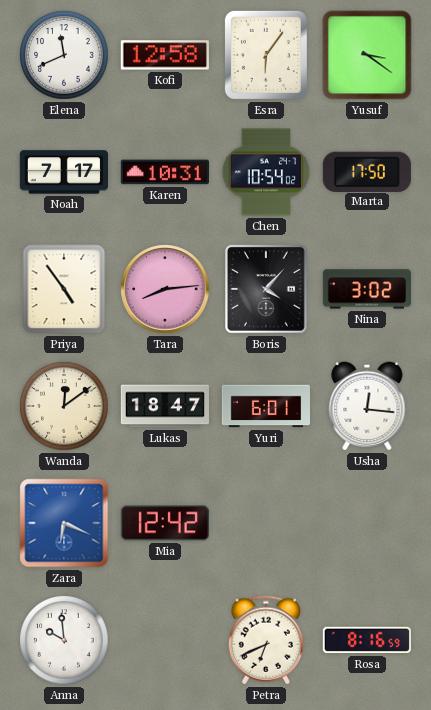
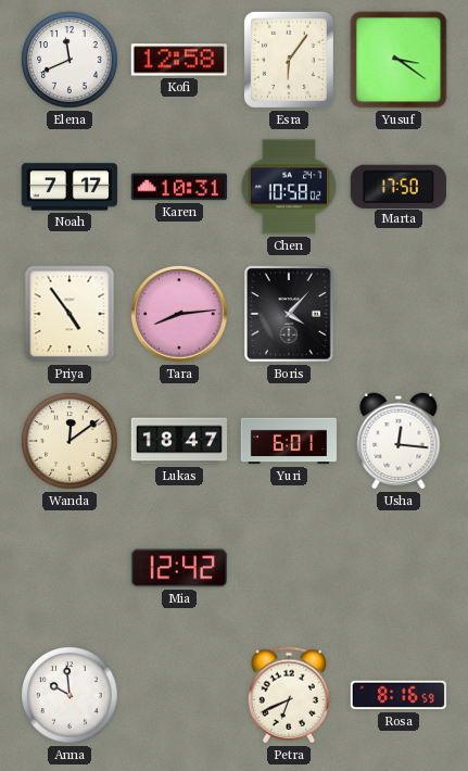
Chen: 10:54 -> 10:58
Nina: 3:02 -> none
Zara: 6:19 -> none
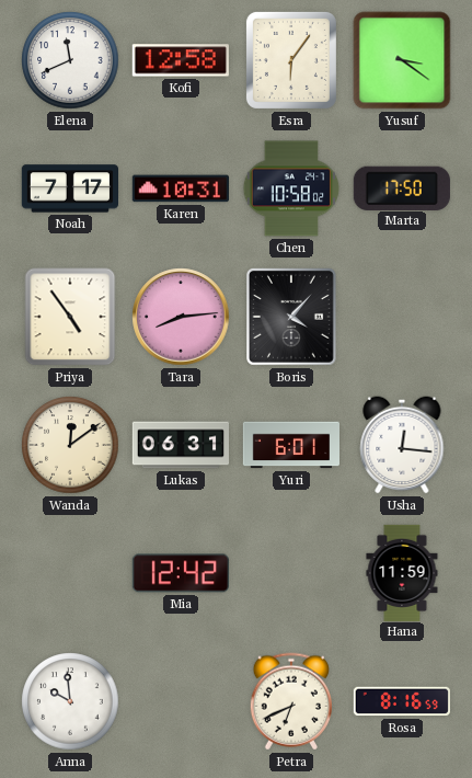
Lukas: 18:47 -> 06:31
Hana: none -> 11:59
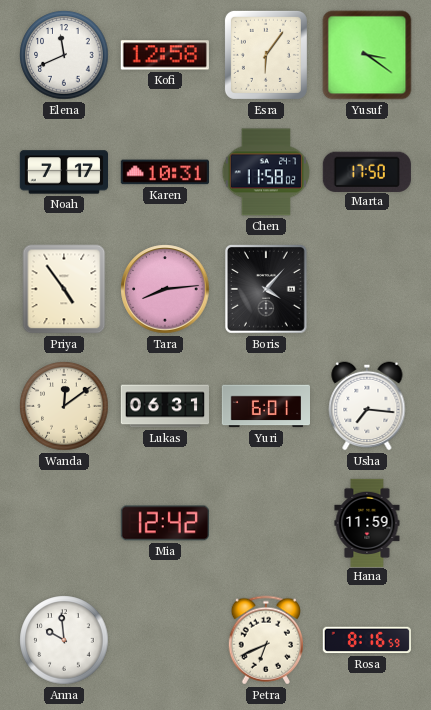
Chen: 10:58 -> 11:58
Usha: 12:16 -> 7:16
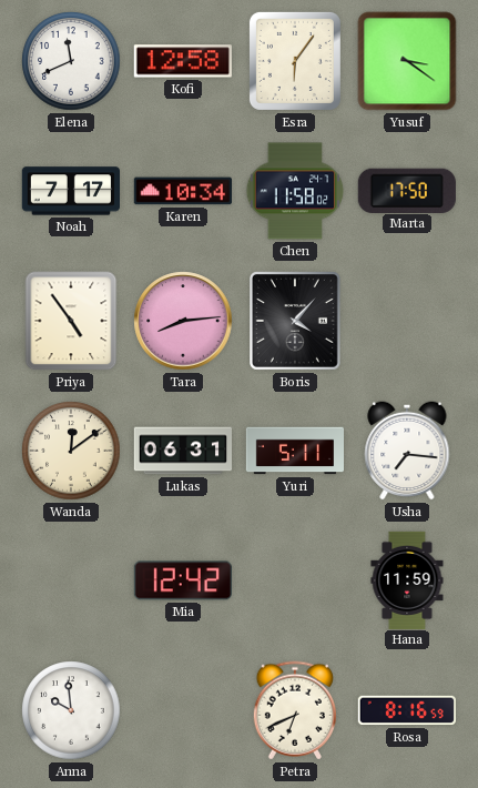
Karen: 10:31 -> 10:34
Yuri: 6:01 -> 5:11
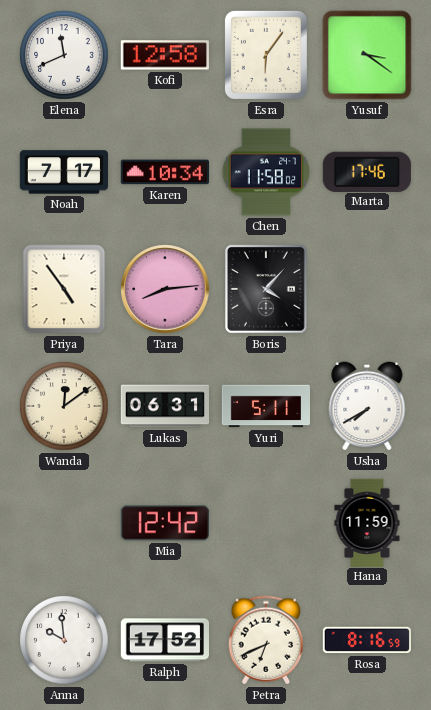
Marta: 17:50 -> 17:46
Usha: 7:16 -> 7:40
Ralph: none -> 17:52
